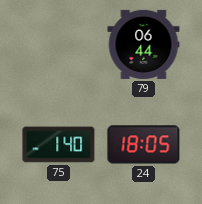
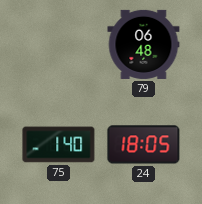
79: 06:44 -> 06:48
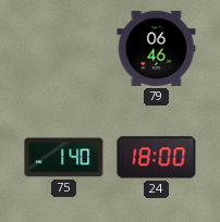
79: 06:48 -> 06:46
24: 18:05 -> 18:00
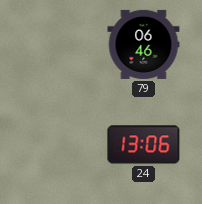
75: 1:40 -> none
24: 18:00 -> 13:06
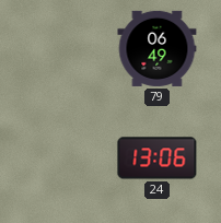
79: 06:46 -> 06:49
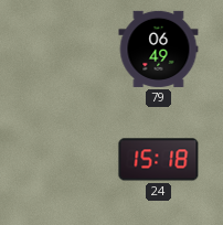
24: 13:06 -> 15:18
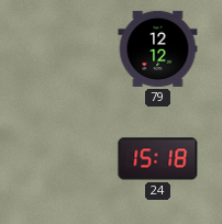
79: 06:49 -> 12:12
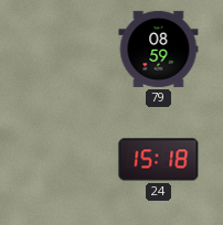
79: 12:12 -> 08:59
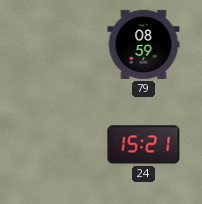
24: 15:18 -> 15:21
